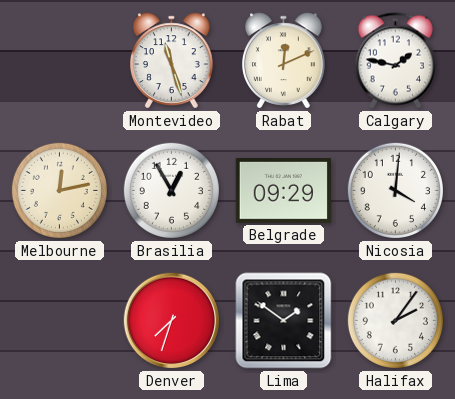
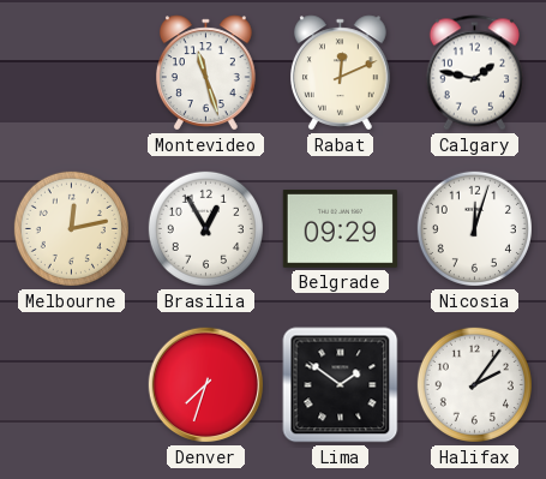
Nicosia: 4:01 -> 12:03
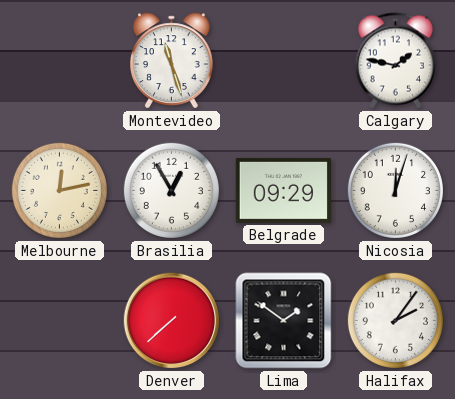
Rabat: 12:11 -> none
Denver: 7:33 -> 7:38
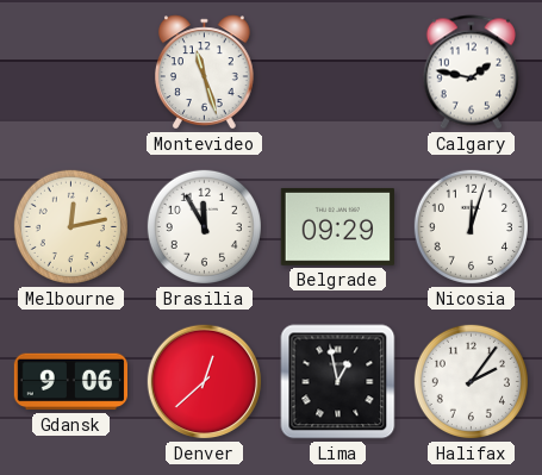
Brasilia: 12:55 -> 11:55
Gdansk: none -> 9:06
Denver: 7:38 -> 12:38
Lima: 1:51 -> 12:58
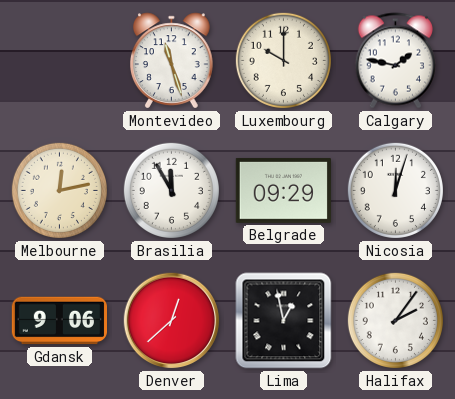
Luxembourg: none -> 10:00
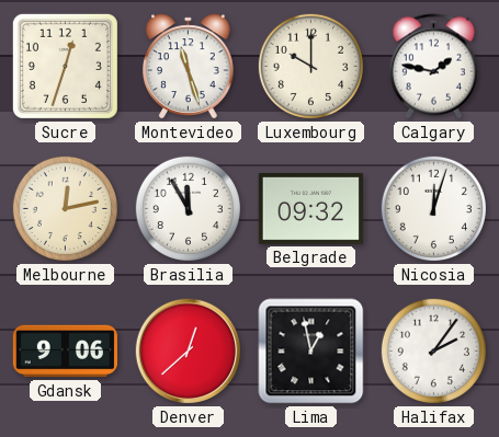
Sucre: none -> 12:33
Belgrade: 09:29 -> 09:32
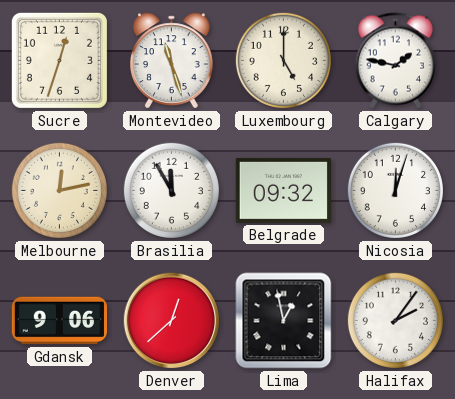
Luxembourg: 10:00 -> 5:00
